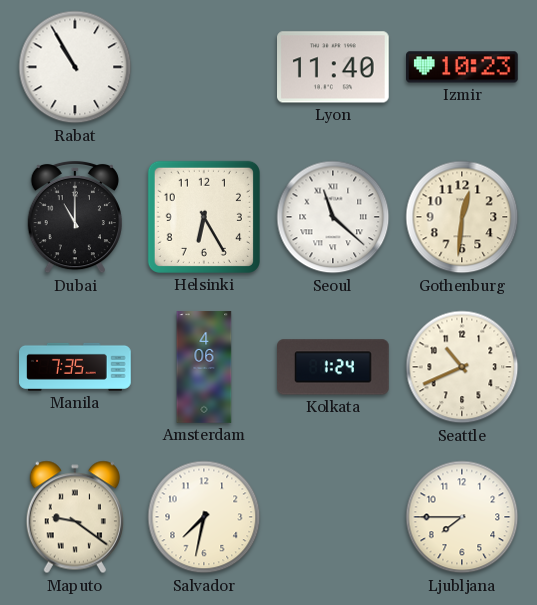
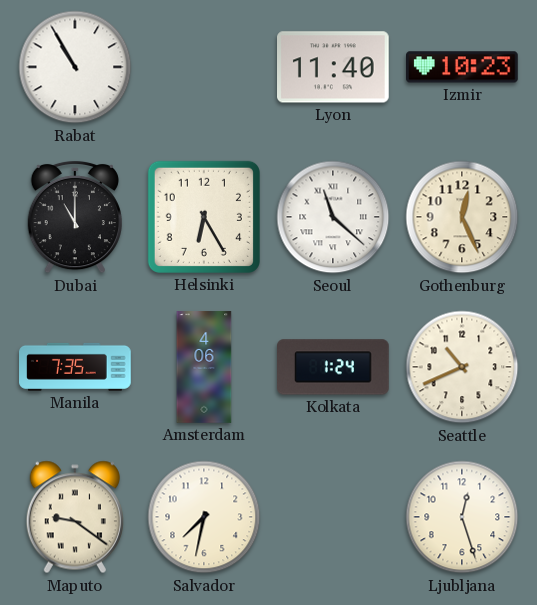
Gothenburg: 12:31 -> 12:26
Ljubljana: 7:45 -> 12:27
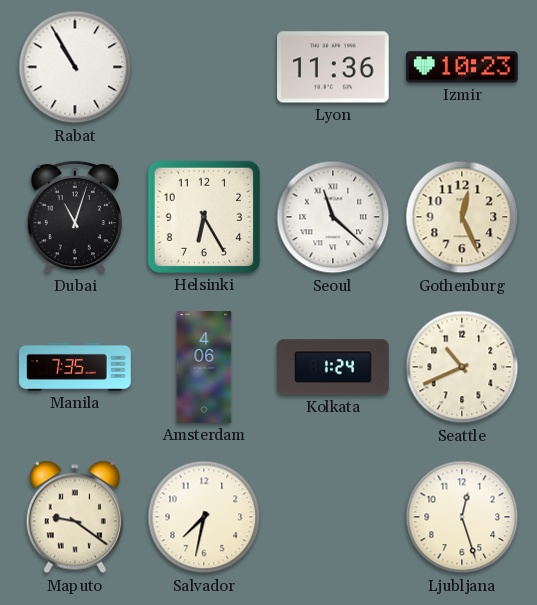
Lyon: 11:40 -> 11:36
Dubai: 11:00 -> 11:03
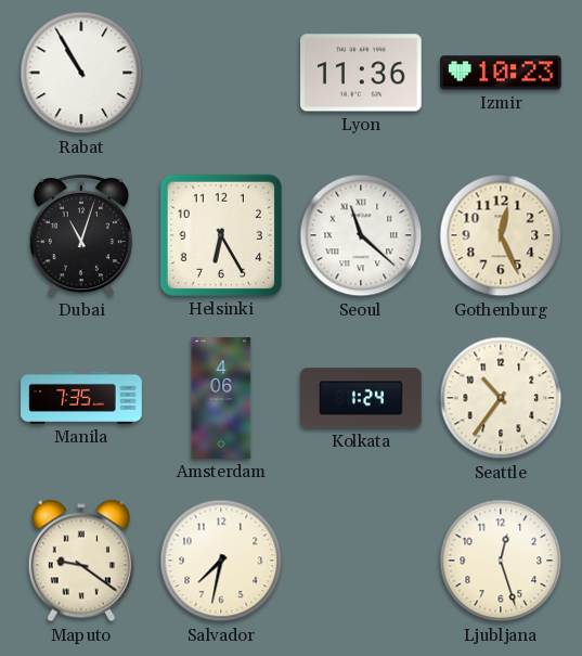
Seattle: 10:41 -> 10:36
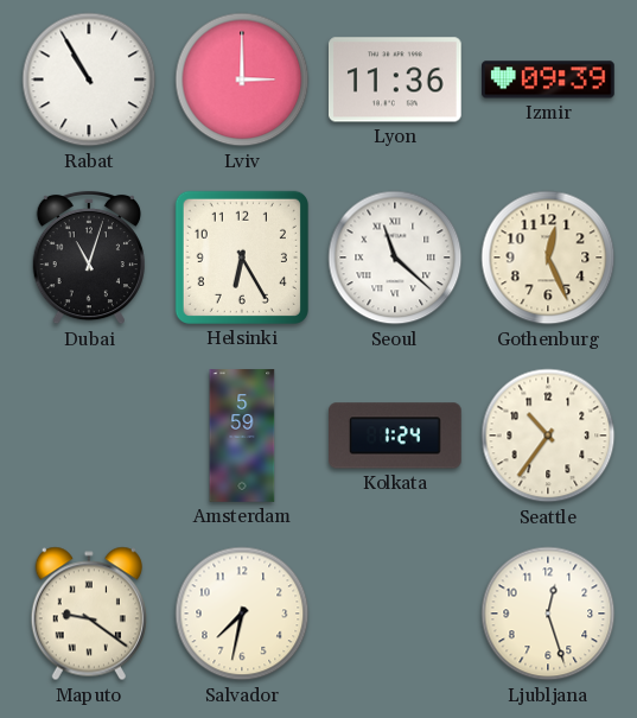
Lviv: none -> 3:00
Izmir: 10:23 -> 09:39
Manila: 7:35 -> none
Amsterdam: 4:06 -> 5:59
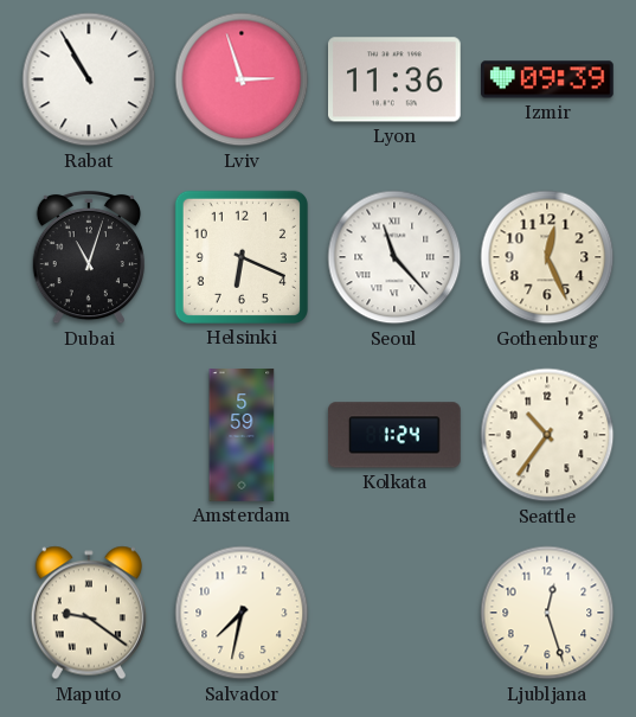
Lviv: 3:00 -> 2:57
Helsinki: 6:25 -> 6:19
Seoul: 11:22 -> 11:23
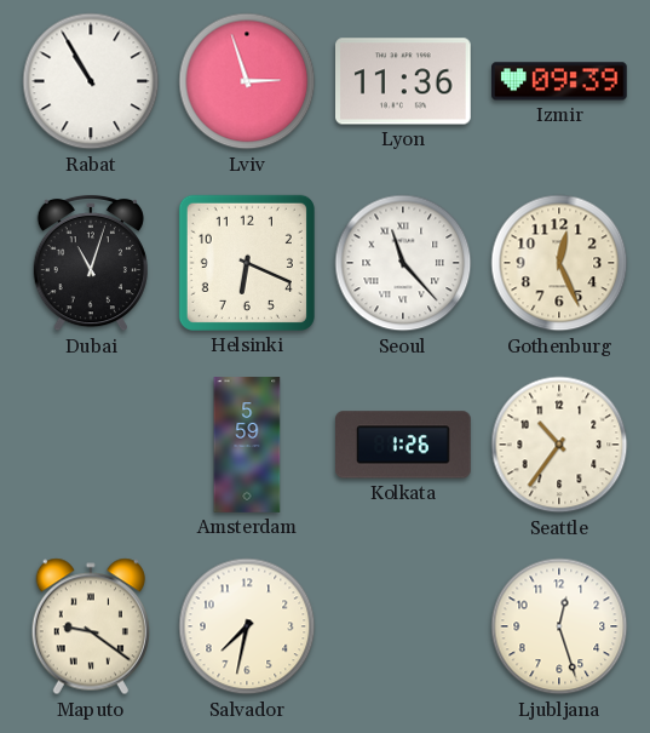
Kolkata: 1:24 -> 1:26
